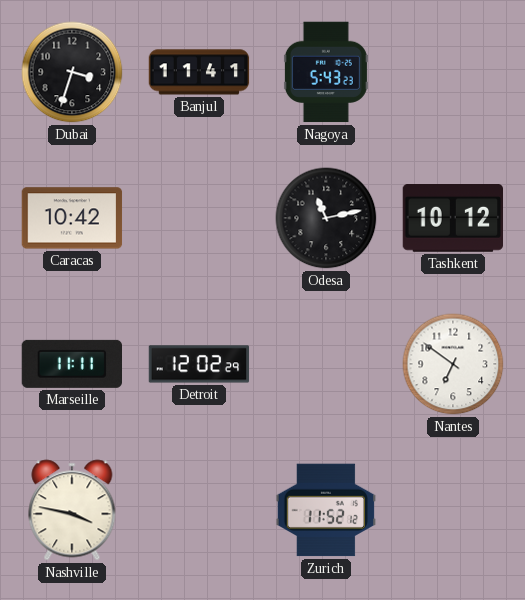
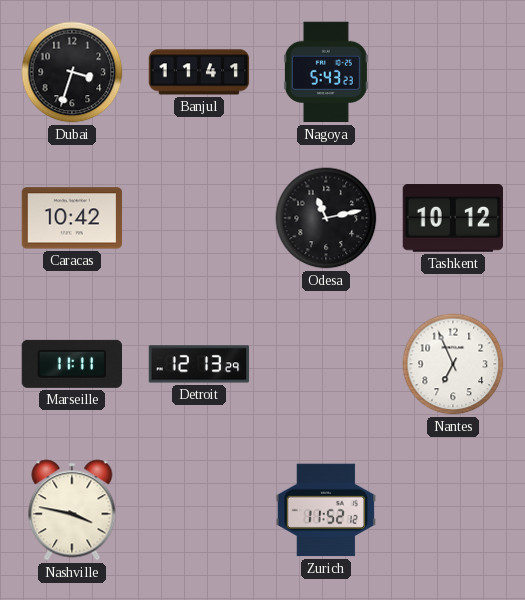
Detroit: 12:02 -> 12:13
Nantes: 6:51 -> 6:56
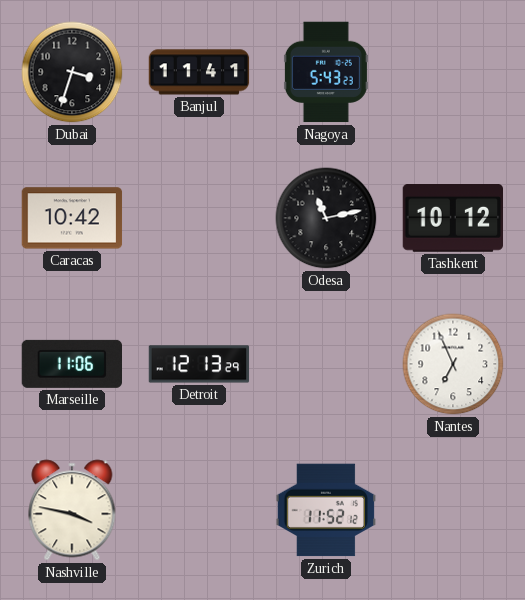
Marseille: 11:11 -> 11:06
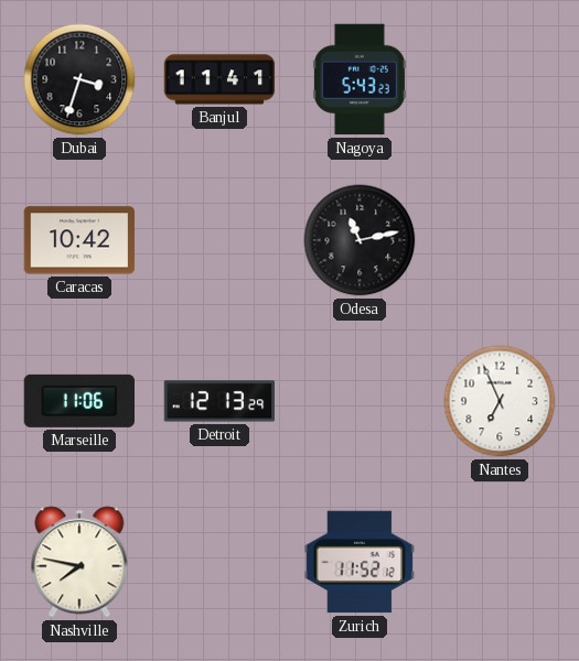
Tashkent: 10:12 -> none
Nashville: 3:47 -> 7:47
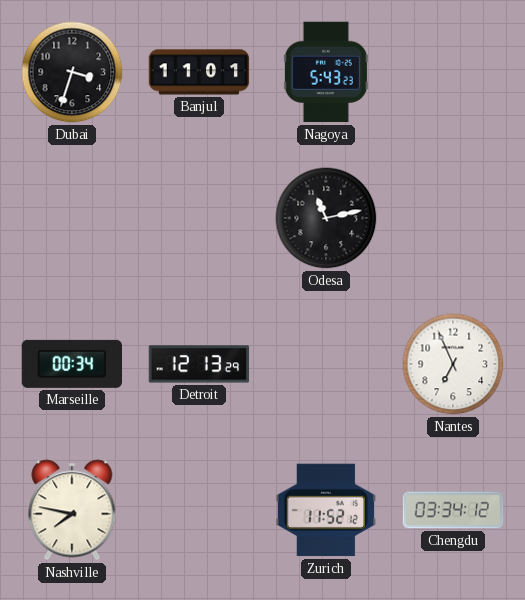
Banjul: 11:41 -> 11:01
Caracas: 10:42 -> none
Marseille: 11:06 -> 00:34
Chengdu: none -> 03:34
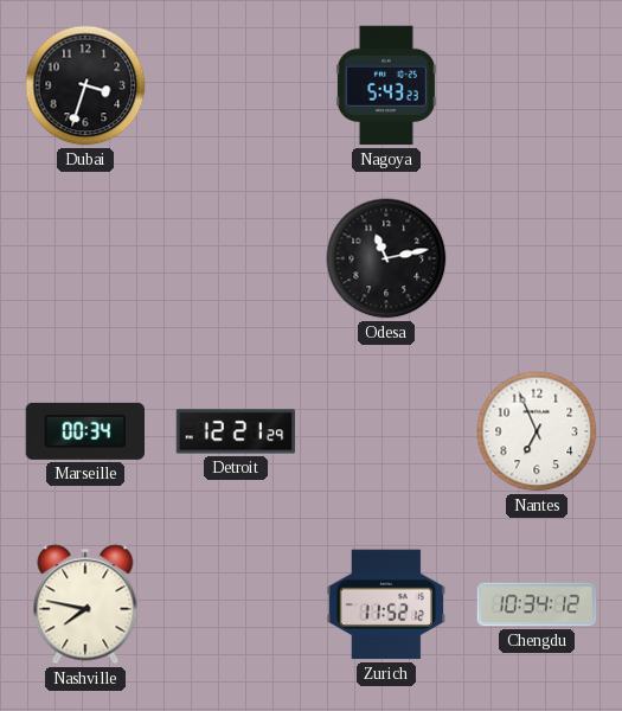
Banjul: 11:01 -> none
Detroit: 12:13 -> 12:21
Chengdu: 03:34 -> 10:34
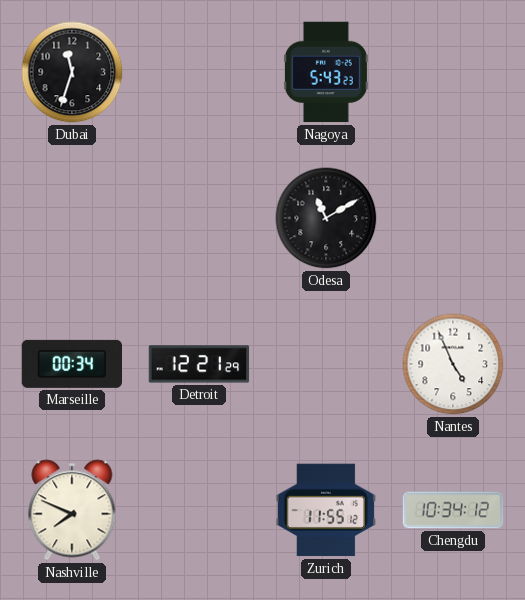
Dubai: 3:33 -> 11:33
Odesa: 11:13 -> 11:10
Nantes: 6:56 -> 4:56
Nashville: 7:47 -> 7:49
Zurich: 11:52 -> 11:55
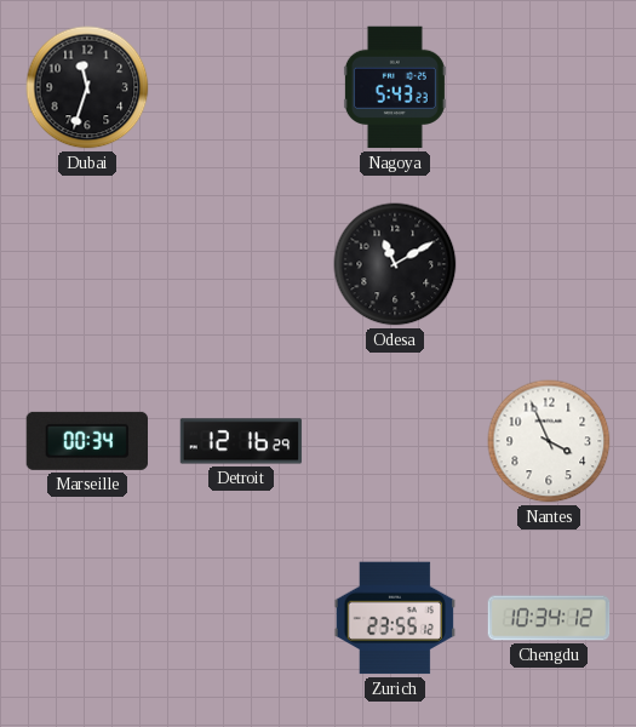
Detroit: 12:21 -> 12:16
Nantes: 4:56 -> 3:56
Nashville: 7:49 -> none
Zurich: 11:55 -> 23:55
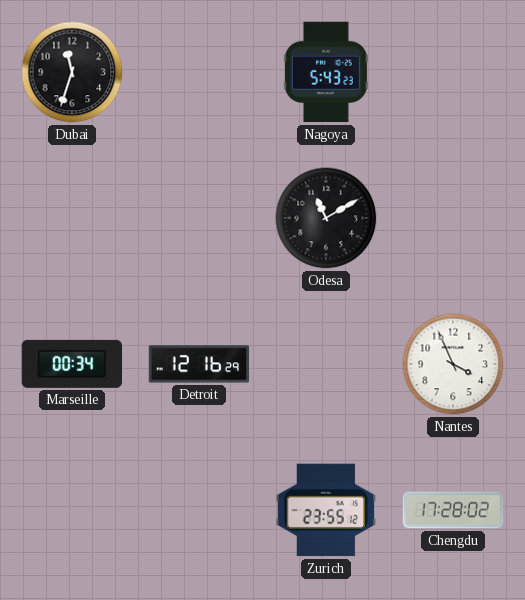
Chengdu: 10:34 -> 17:28
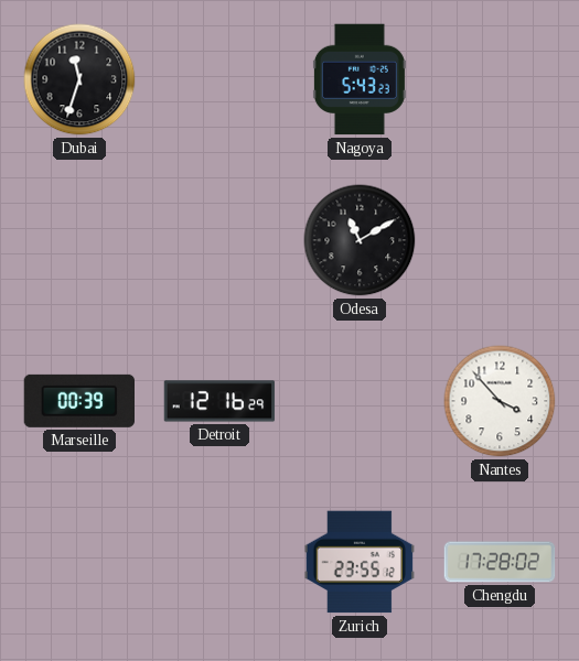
Marseille: 00:34 -> 00:39
Nantes: 3:56 -> 3:53
